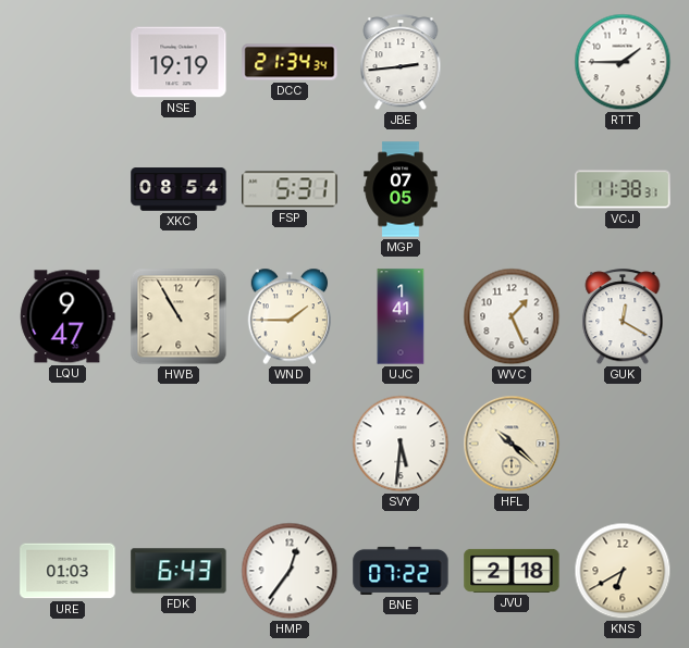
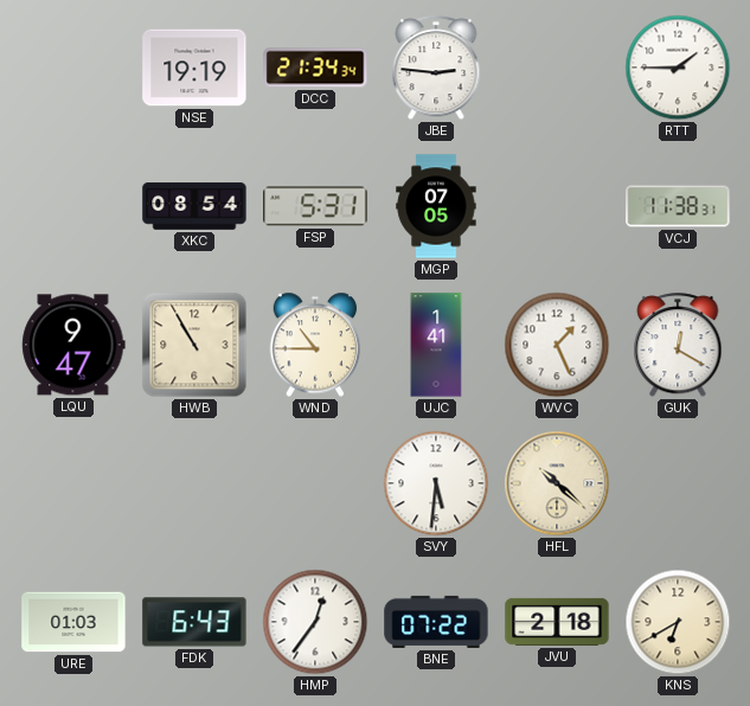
JBE: 2:44 -> 2:46
WND: 1:45 -> 10:45
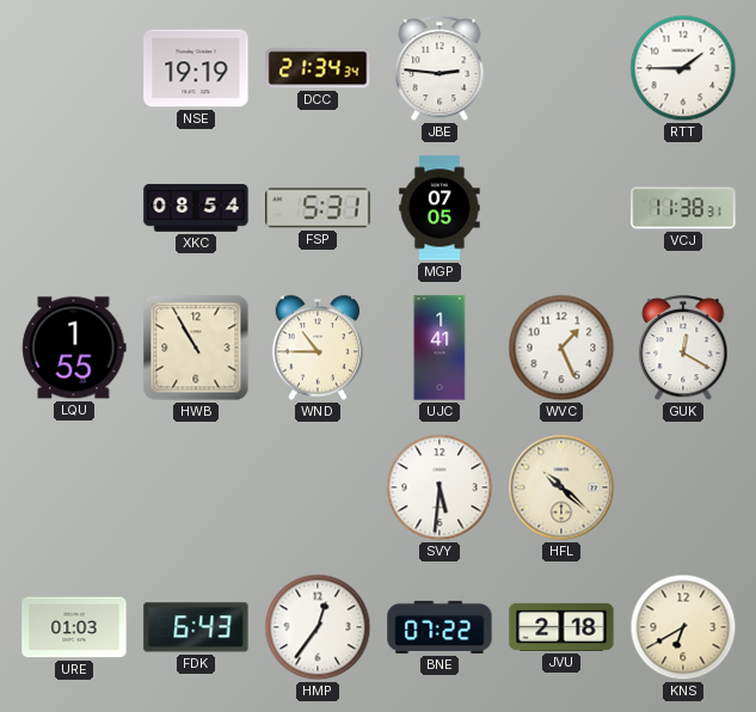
LQU: 9:47 -> 1:55
